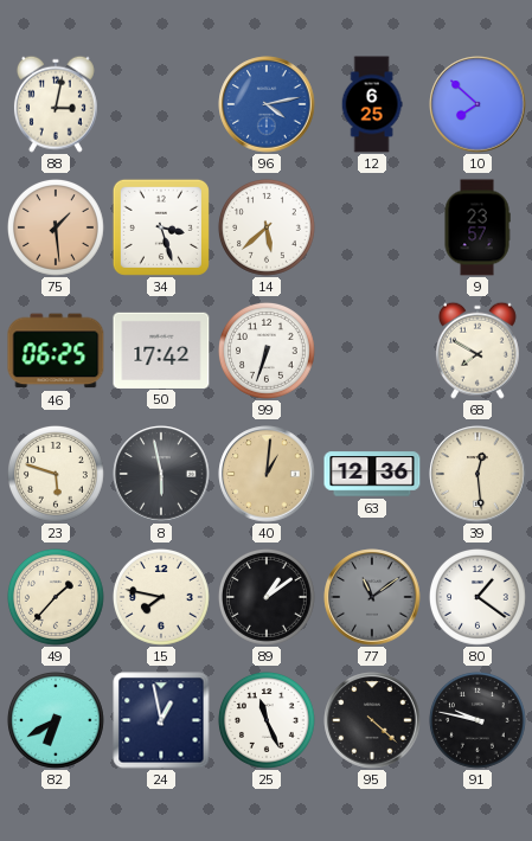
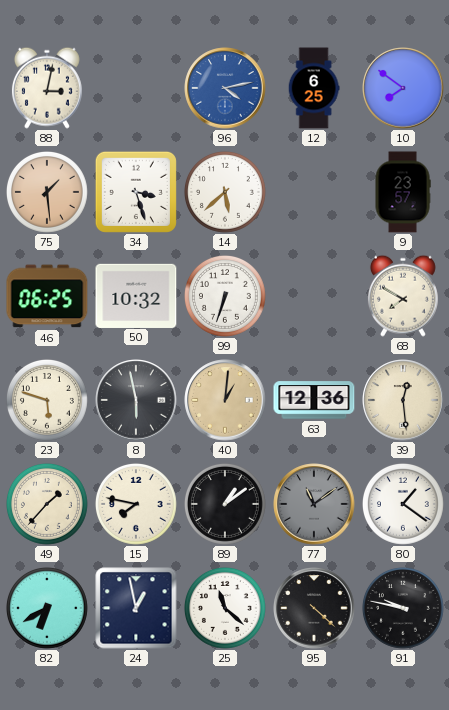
10: 7:52 -> 7:51
50: 17:42 -> 10:32
25: 11:26 -> 11:22
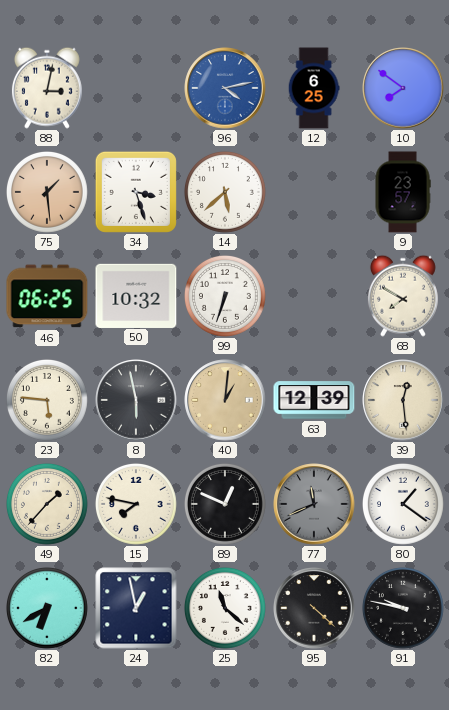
23: 5:48 -> 5:46
63: 12:36 -> 12:39
89: 1:09 -> 12:49
77: 11:09 -> 11:41
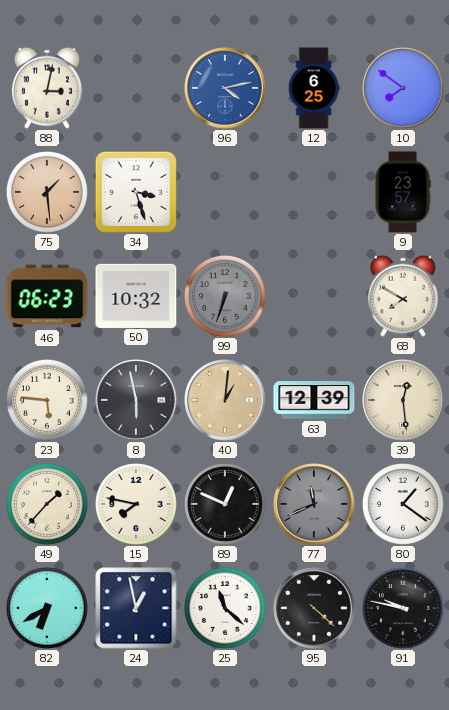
14: 5:38 -> none
46: 06:25 -> 06:23
99 dial: white -> grey
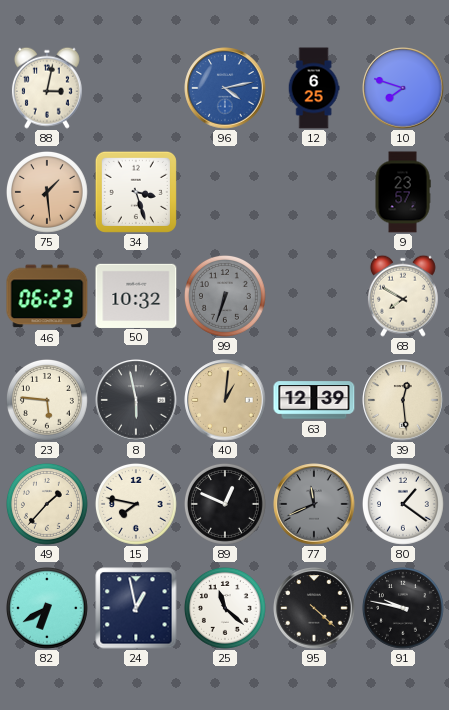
10: 7:51 -> 7:48
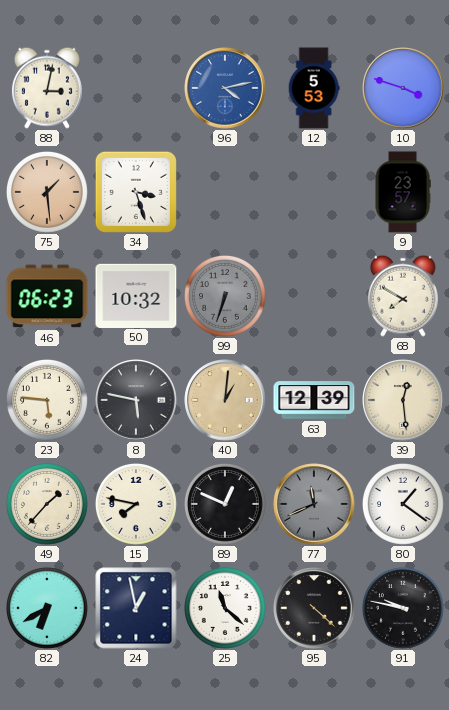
12: 6:25 -> 5:53
10: 7:48 -> 3:48
8: 5:58 -> 5:47
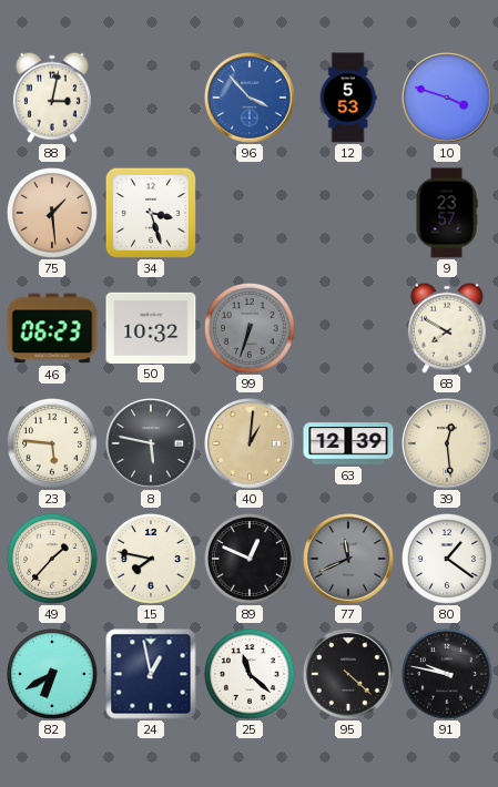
96: 4:13 -> 3:53
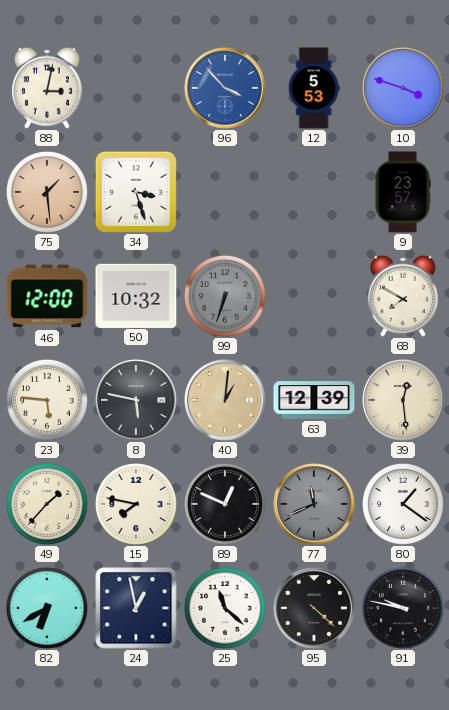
46: 06:23 -> 12:00
